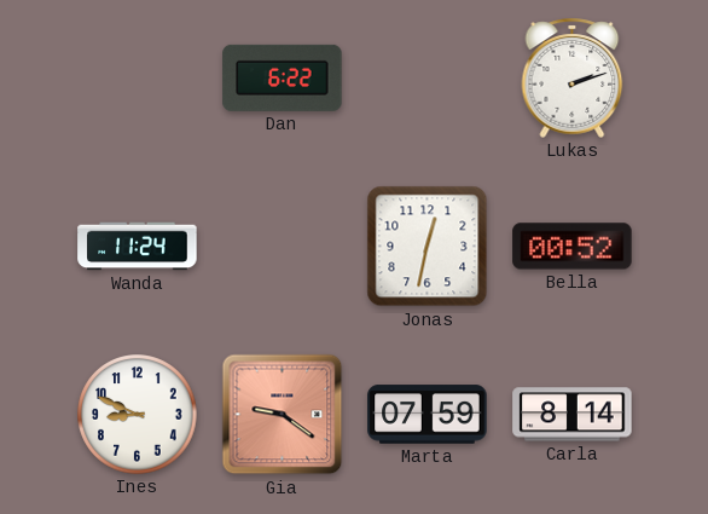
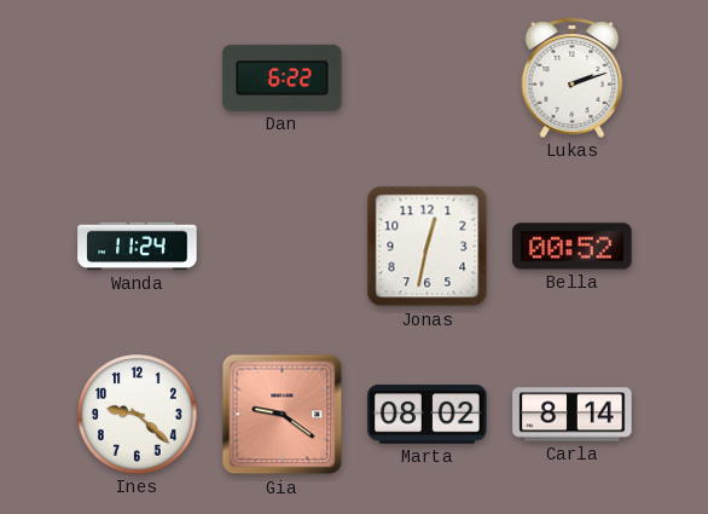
Ines: 8:49 -> 9:22
Marta: 07:59 -> 08:02
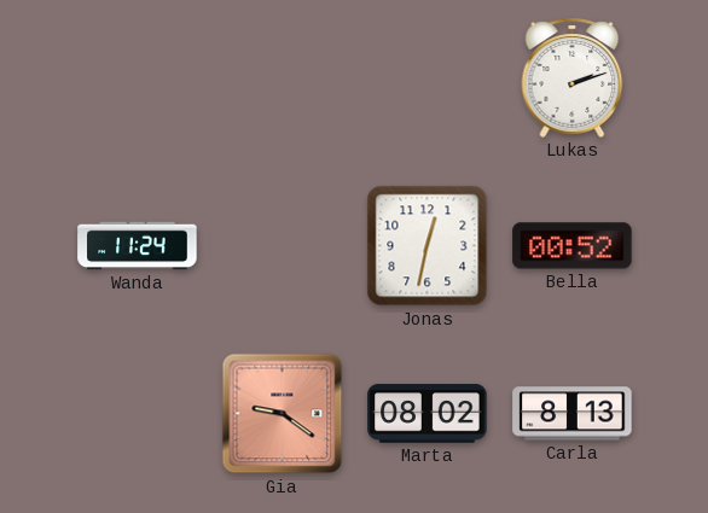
Dan: 6:22 -> none
Ines: 9:22 -> none
Carla: 8:14 -> 8:13
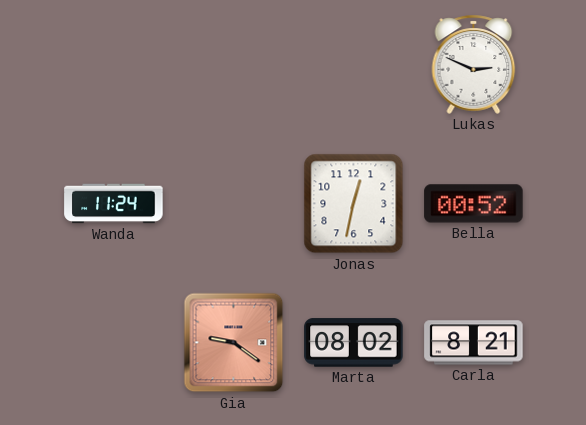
Lukas: 2:12 -> 2:49
Carla: 8:13 -> 8:21
